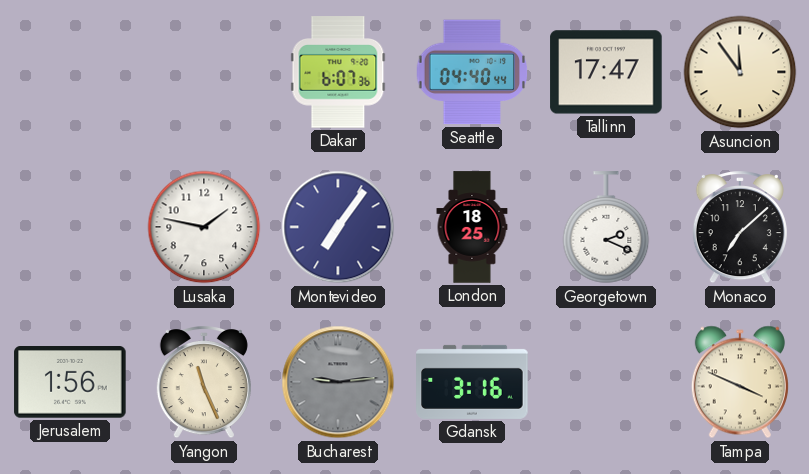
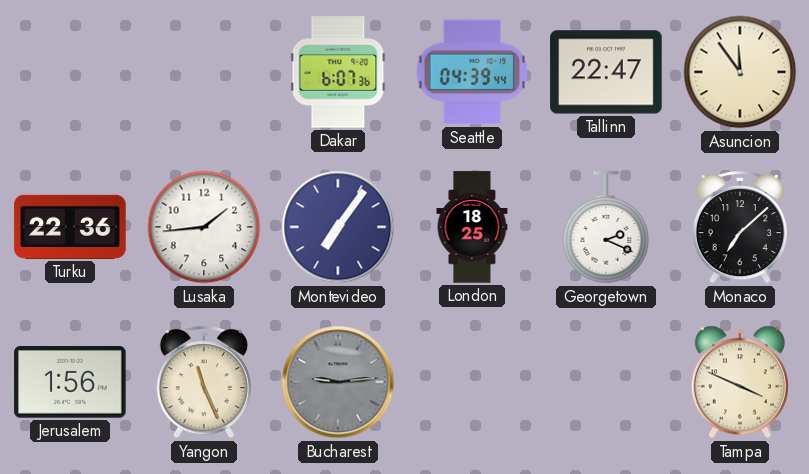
Seattle: 04:40 -> 04:39
Tallinn: 17:47 -> 22:47
Turku: none -> 22:36
Lusaka: 1:47 -> 1:44
Gdansk: 3:16 -> none
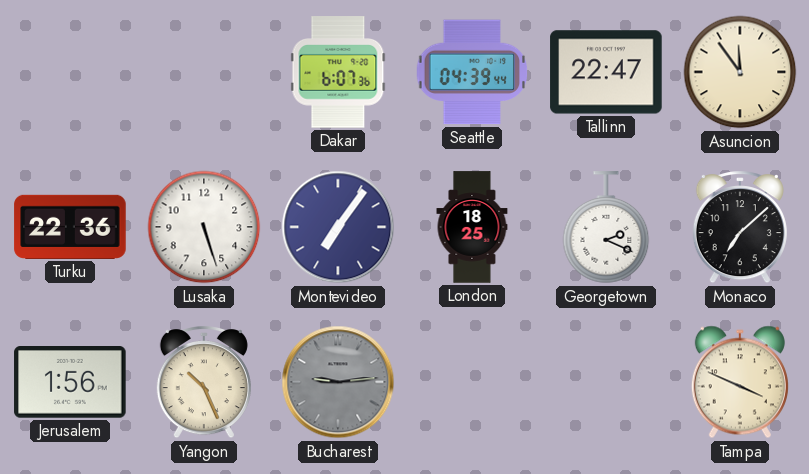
Lusaka: 1:44 -> 5:27
Yangon: 11:26 -> 10:26
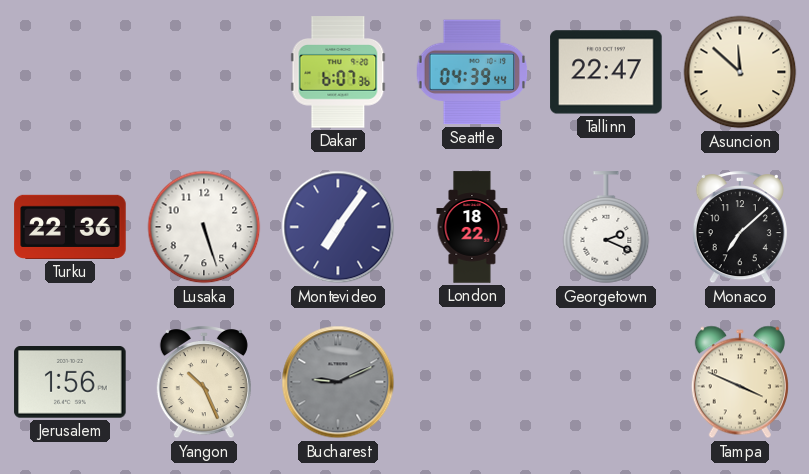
Asuncion: 11:54 -> 11:52
London: 18:25 -> 18:22
Bucharest: 9:14 -> 9:11
